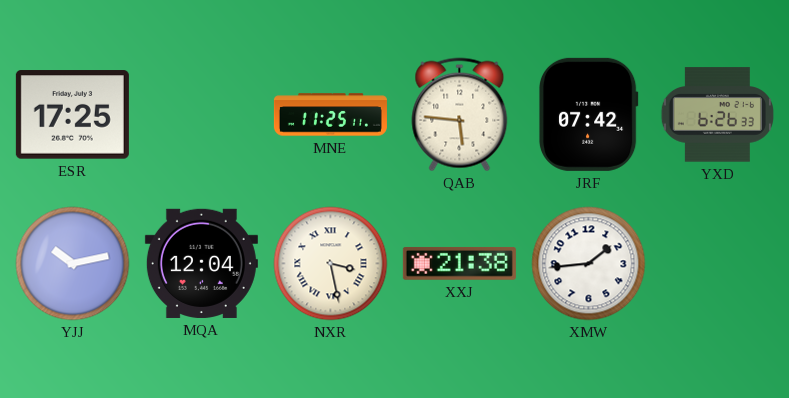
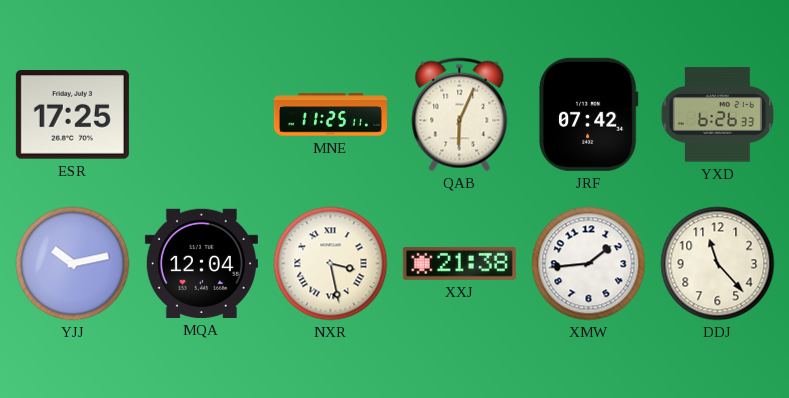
QAB: 5:46 -> 6:04
DDJ: none -> 11:23
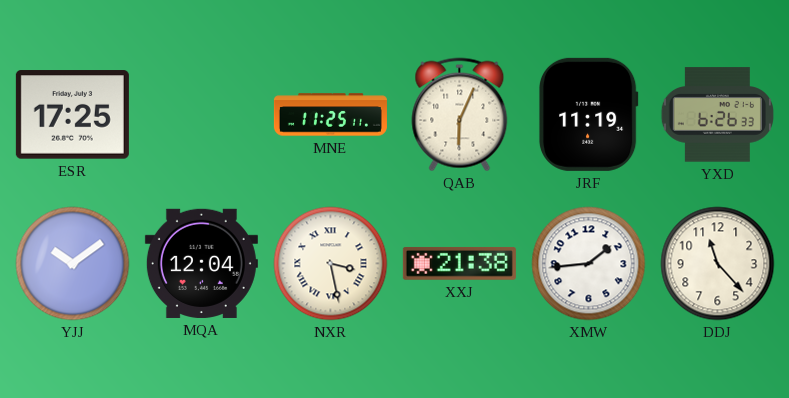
JRF: 07:42 -> 11:19
YJJ: 10:13 -> 10:09
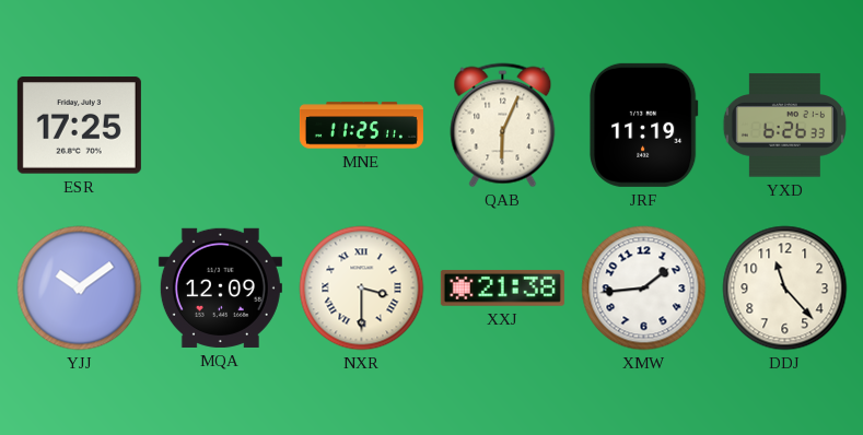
MQA: 12:04 -> 12:09
NXR: 3:28 -> 3:30
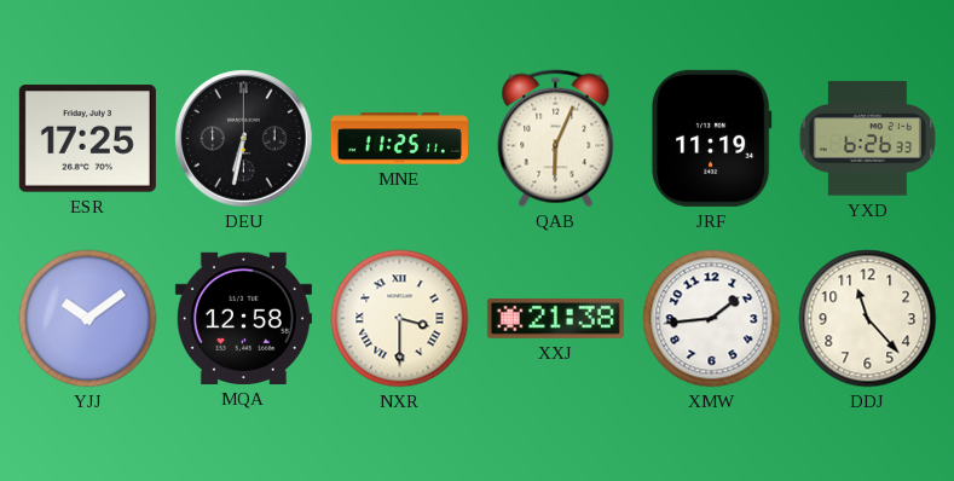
DEU: none -> 6:32
MQA: 12:09 -> 12:58
